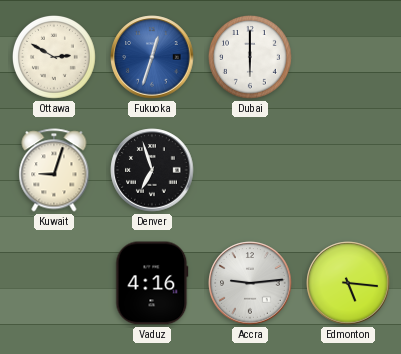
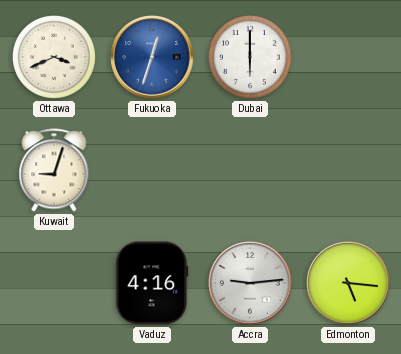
Ottawa: 2:50 -> 3:41
Denver: 6:57 -> none
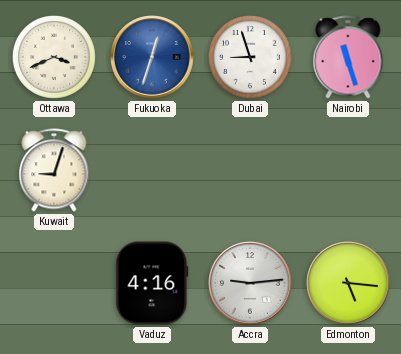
Dubai: 6:00 -> 8:57
Nairobi: none -> 11:27
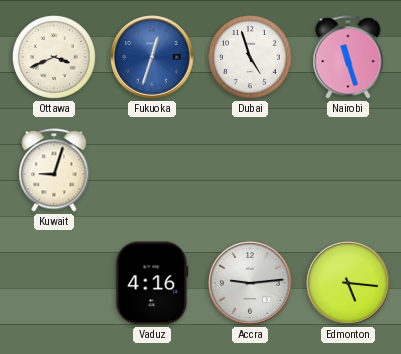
Dubai: 8:57 -> 4:57
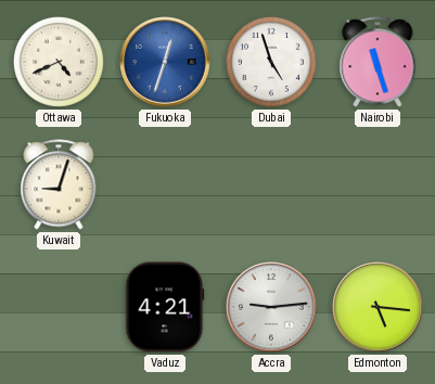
Ottawa: 3:41 -> 4:41
Vaduz: 4:16 -> 4:21
